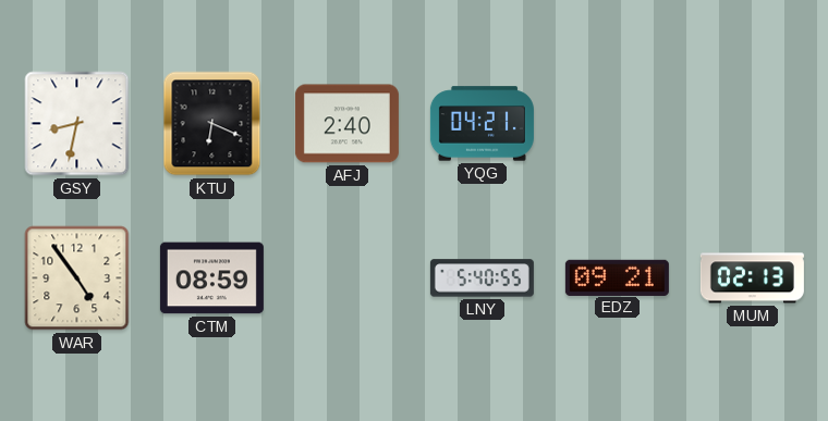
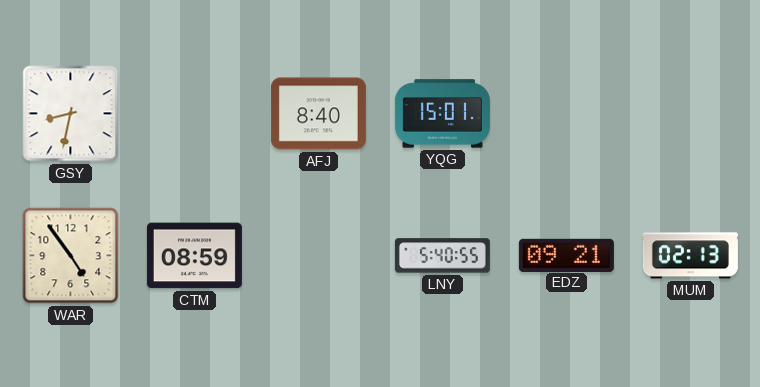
KTU: 6:19 -> none
AFJ: 2:40 -> 8:40
YQG: 04:21 -> 15:01
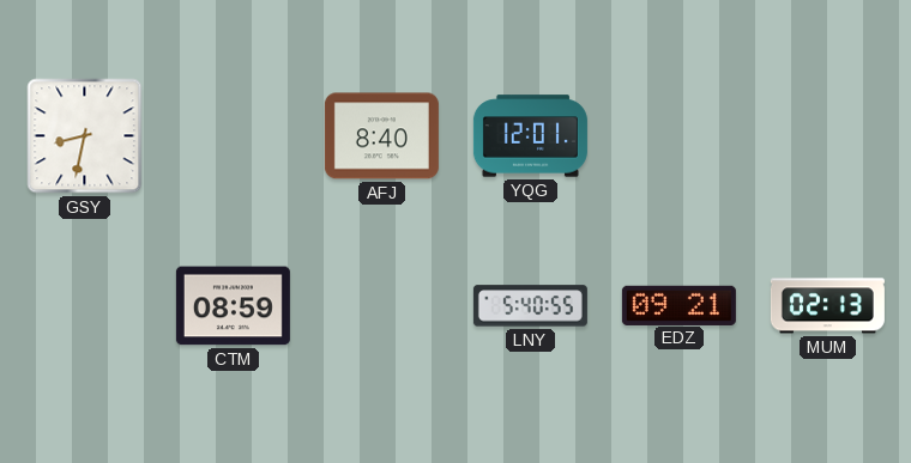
YQG: 15:01 -> 12:01
WAR: 4:54 -> none
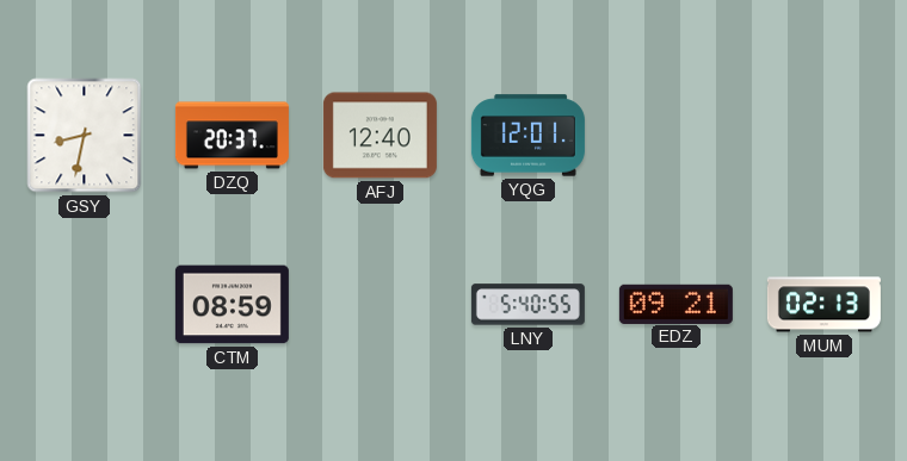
DZQ: none -> 20:37
AFJ: 8:40 -> 12:40
